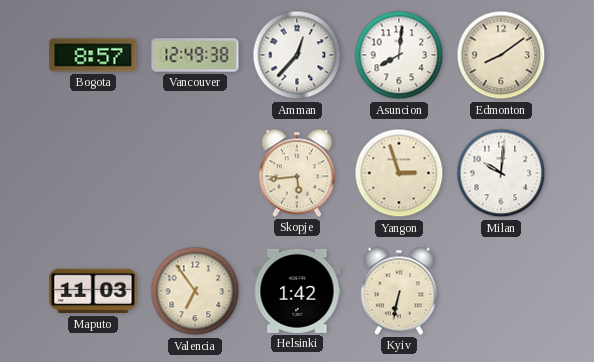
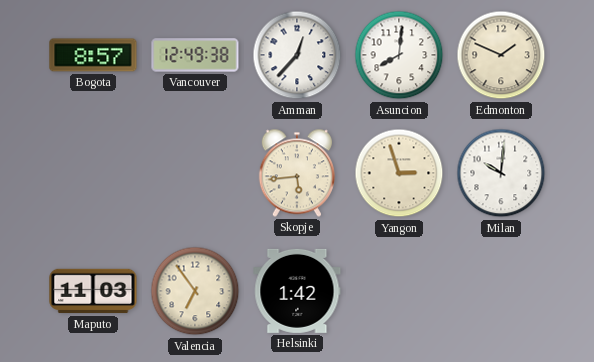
Edmonton: 8:09 -> 1:49
Kyiv: 6:32 -> none
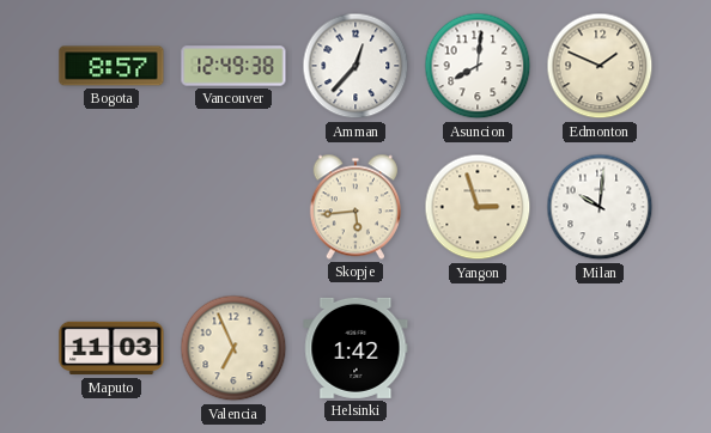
Valencia: 6:54 -> 6:56
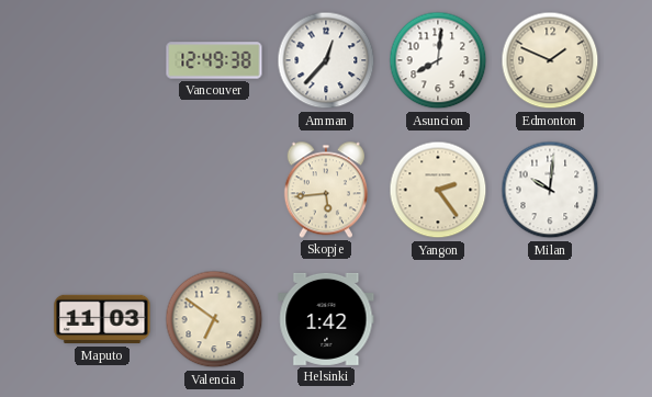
Bogota: 8:57 -> none
Yangon: 2:57 -> 2:24
Valencia: 6:56 -> 6:51
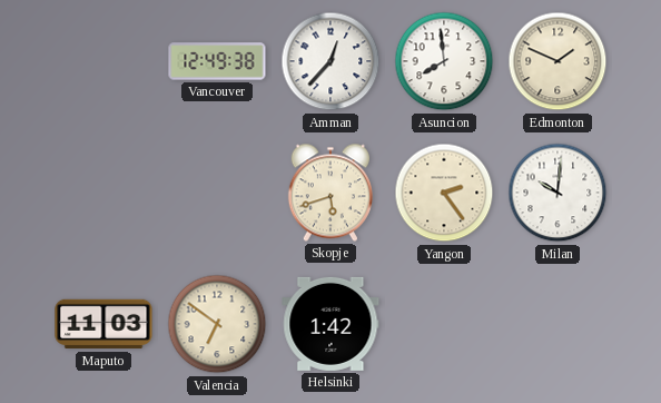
Asuncion: 8:01 -> 7:59
Skopje: 5:44 -> 5:42
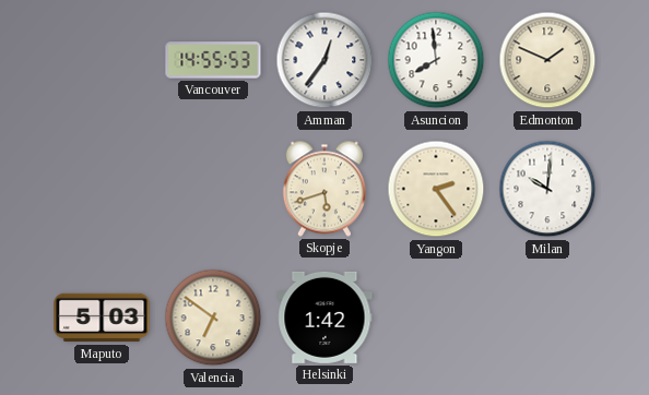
Vancouver: 12:49 -> 14:55
Amman: 12:37 -> 12:36
Maputo: 11:03 -> 5:03
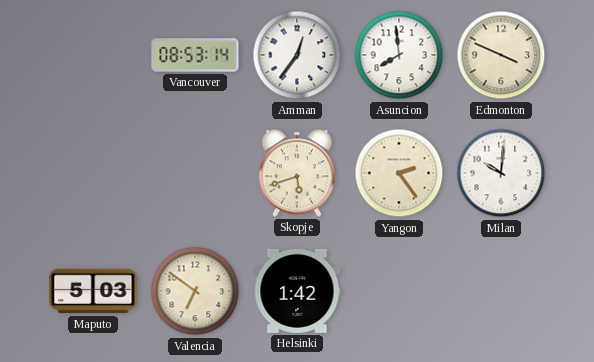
Vancouver: 14:55 -> 08:53
Edmonton: 1:49 -> 3:49
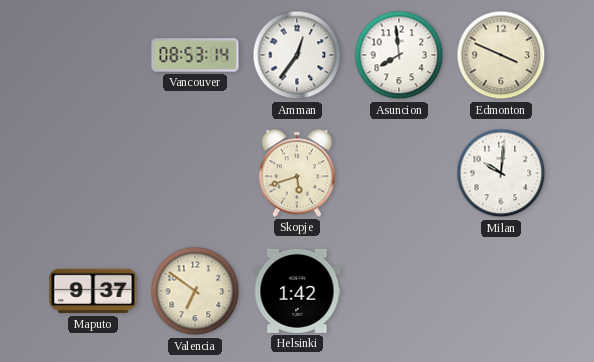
Yangon: 2:24 -> none
Maputo: 5:03 -> 9:37
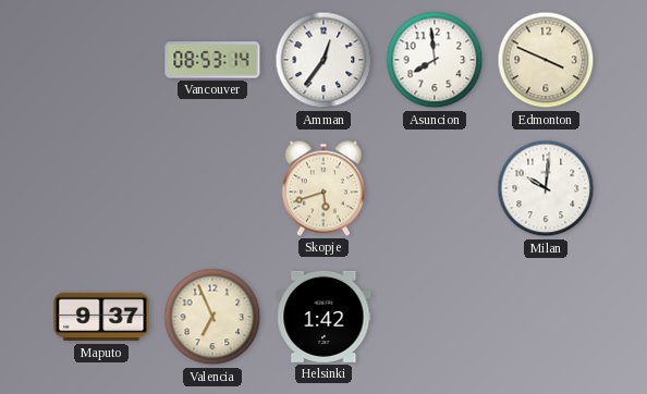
Valencia: 6:51 -> 6:56
